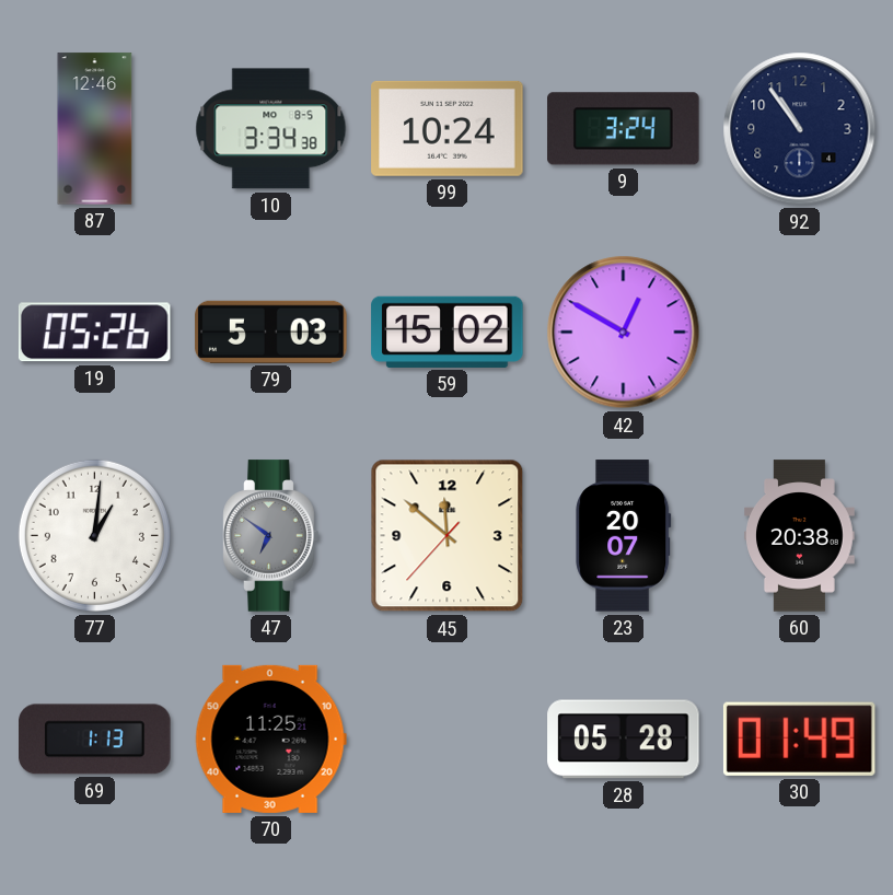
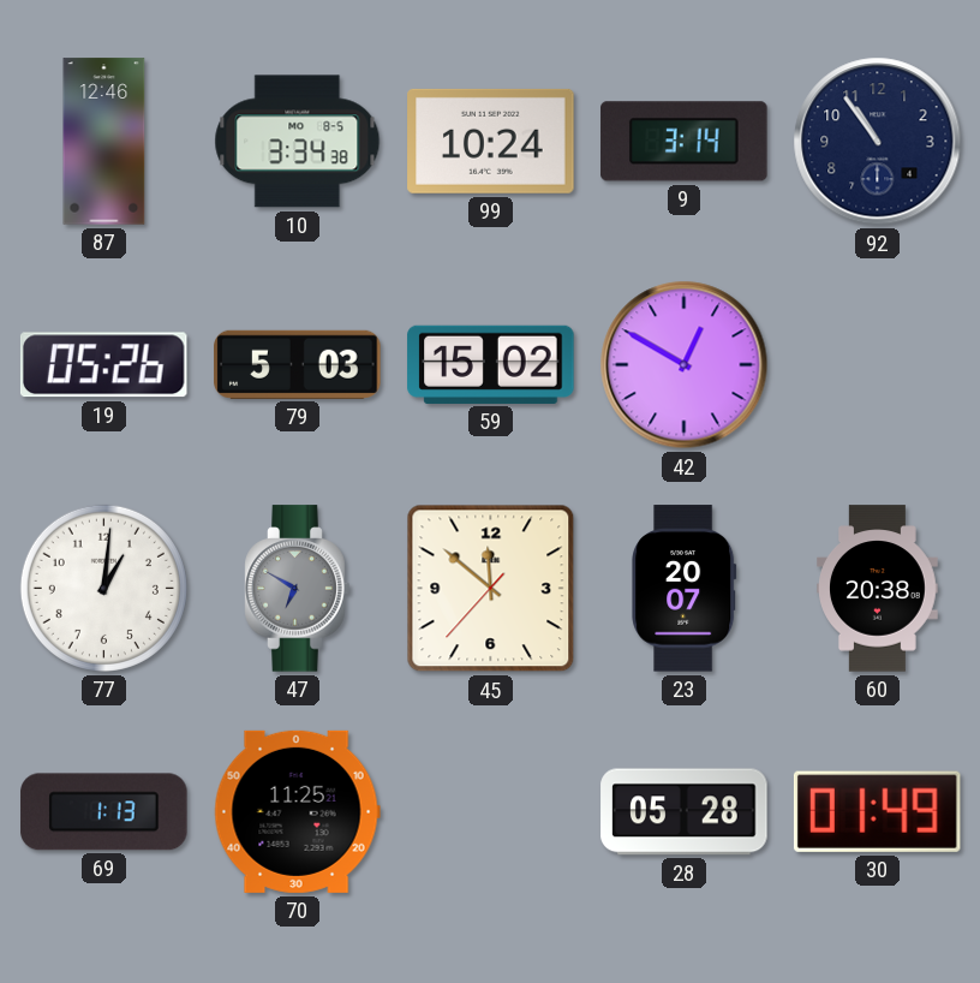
9: 3:24 -> 3:14
47: 6:51 -> 6:50
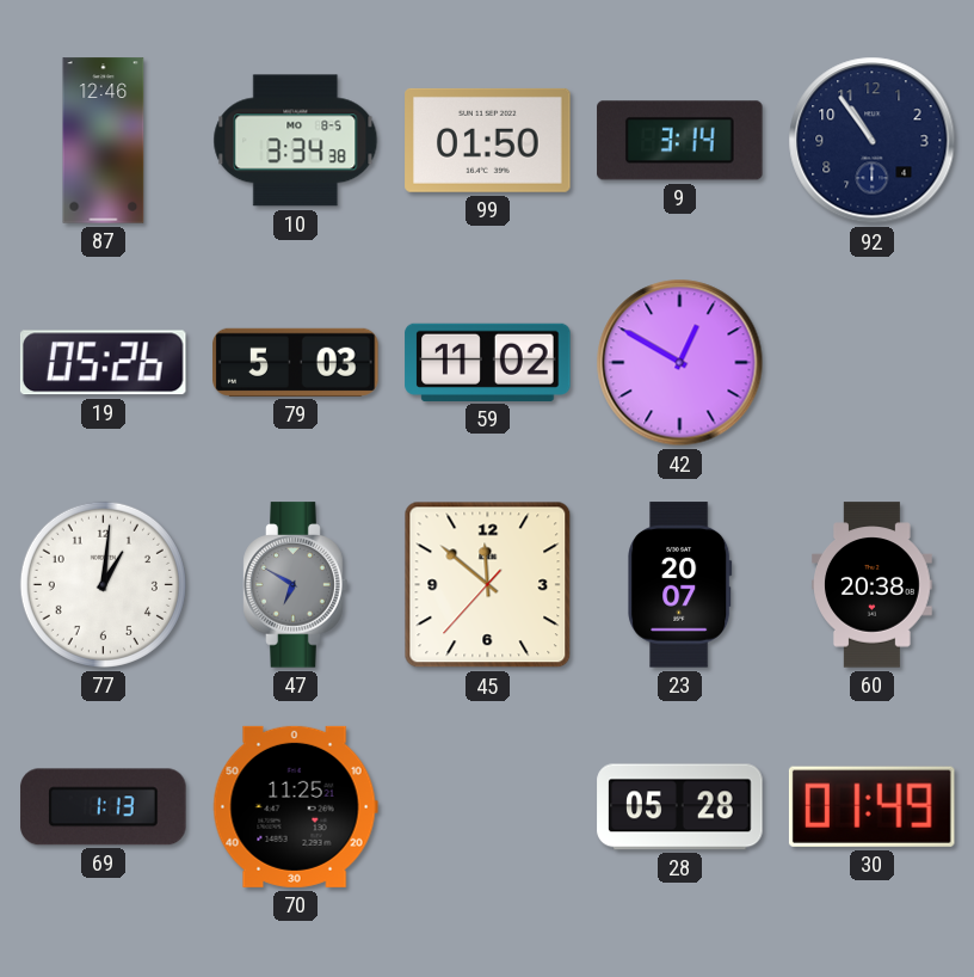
99: 10:24 -> 01:50
59: 15:02 -> 11:02
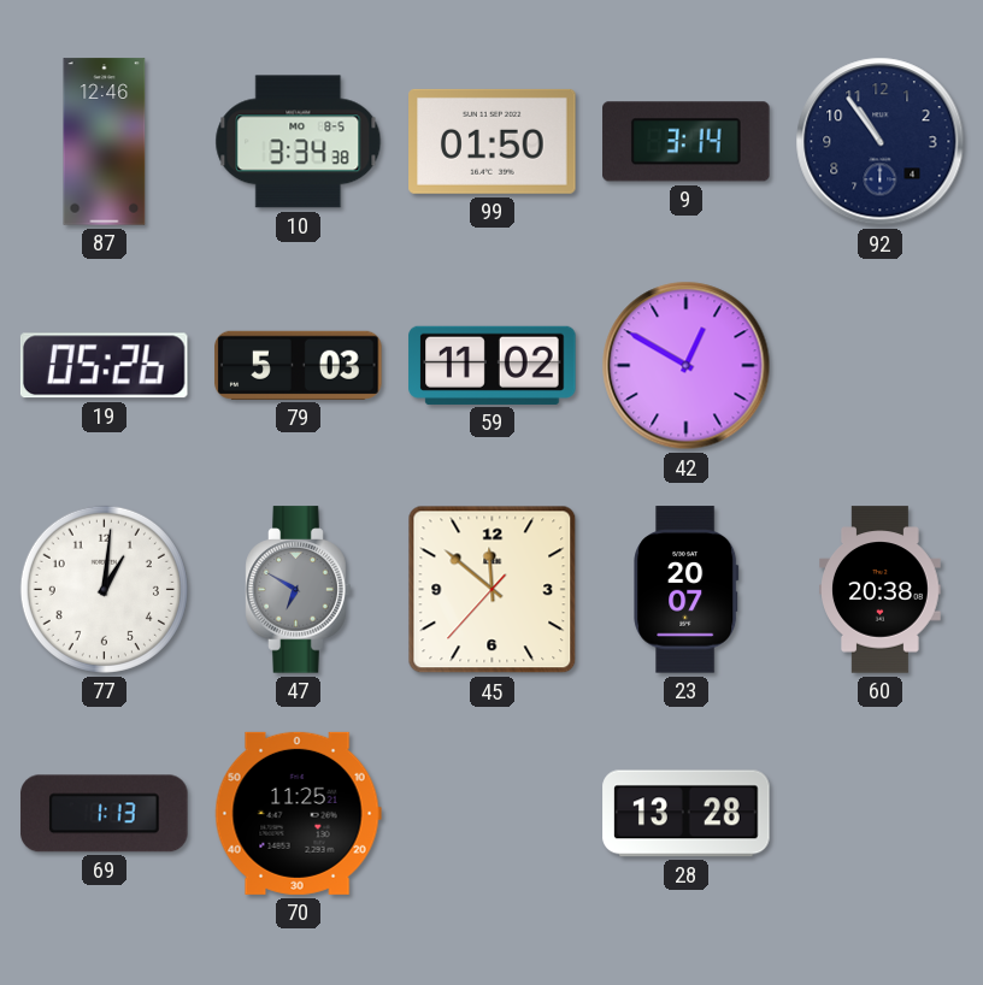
28: 05:28 -> 13:28
30: 01:49 -> none
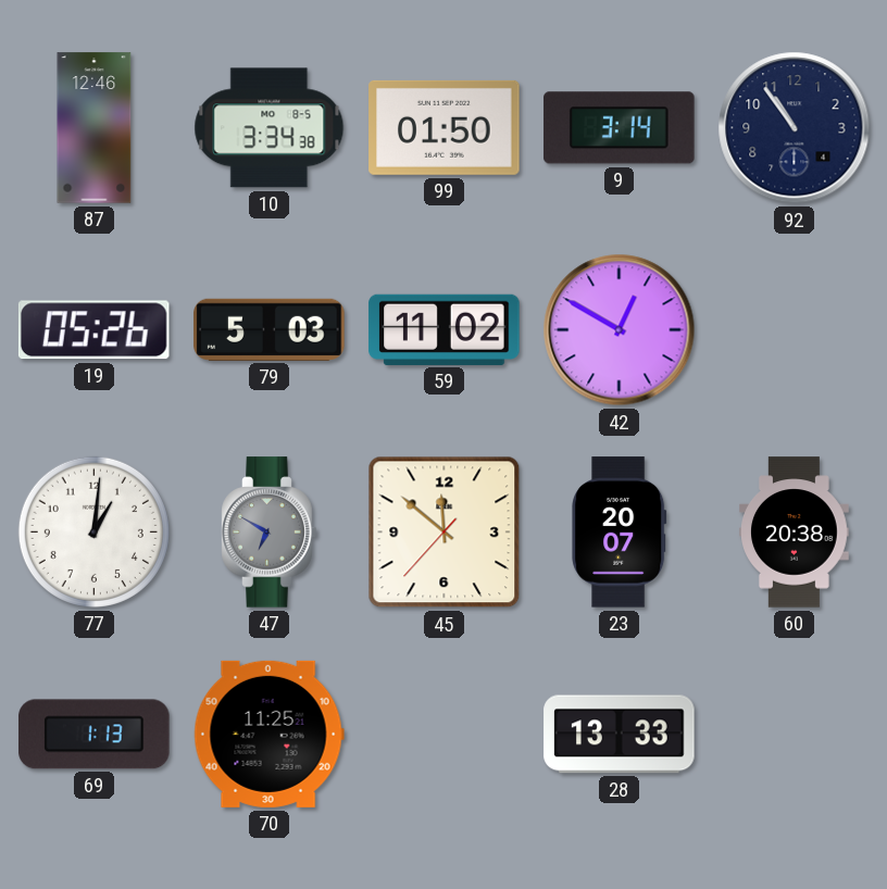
28: 13:28 -> 13:33
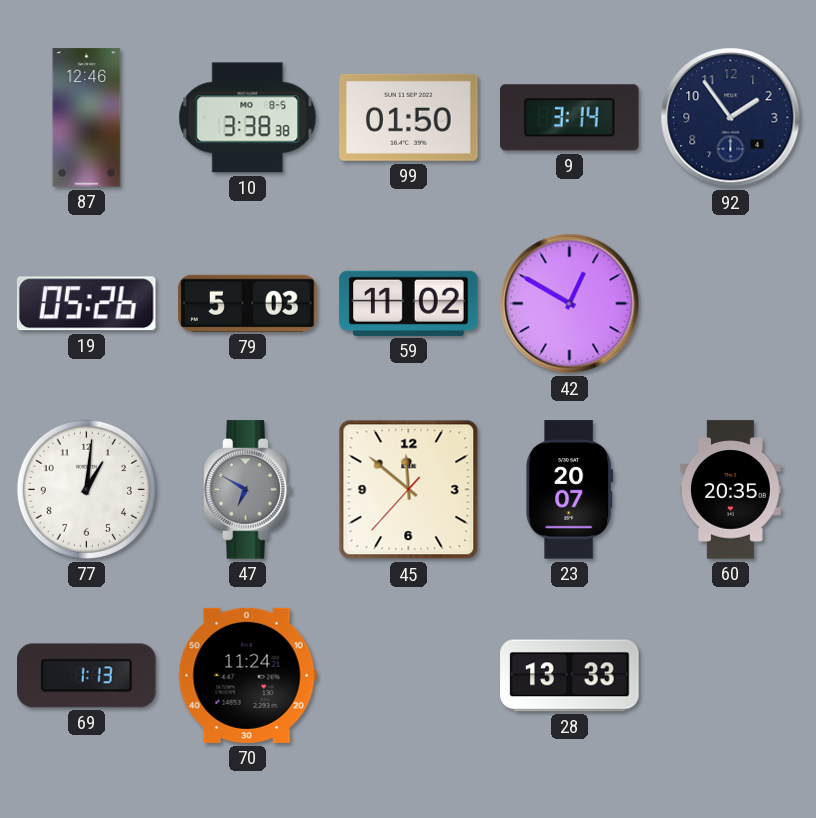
10: 3:34 -> 3:38
92: 10:54 -> 1:54
60: 20:38 -> 20:35
70: 11:25 -> 11:24
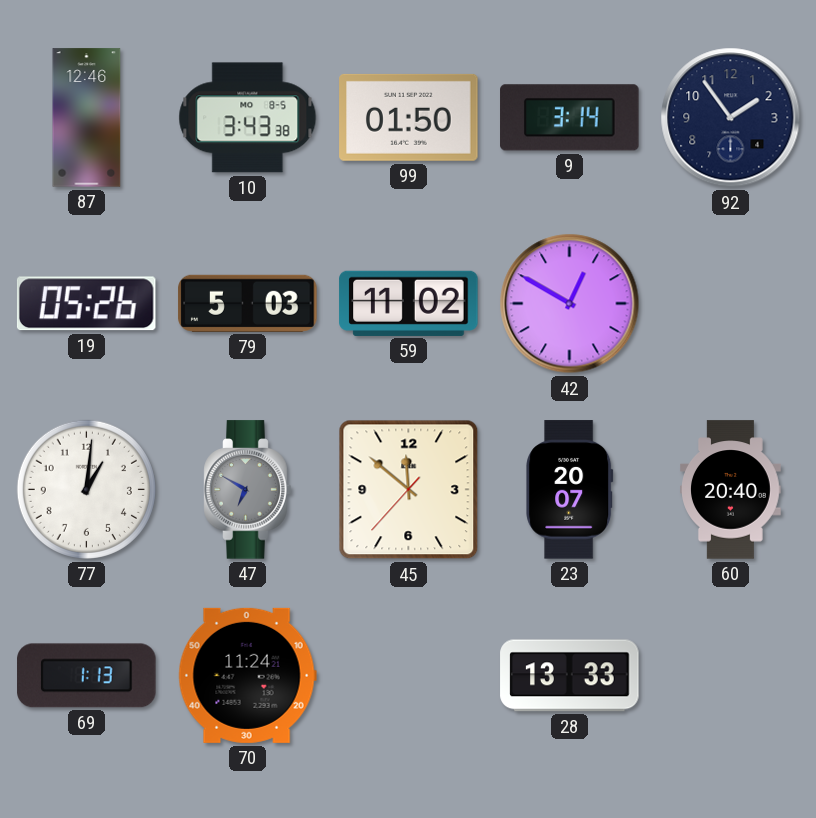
10: 3:38 -> 3:43
60: 20:35 -> 20:40
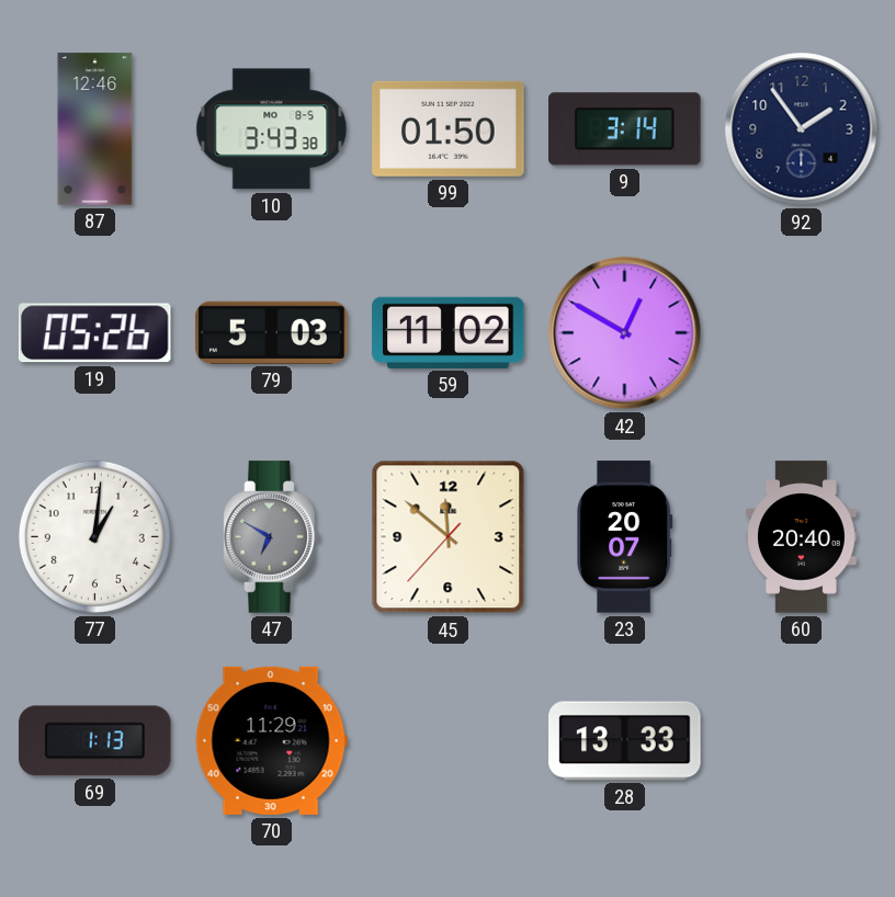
70: 11:24 -> 11:29
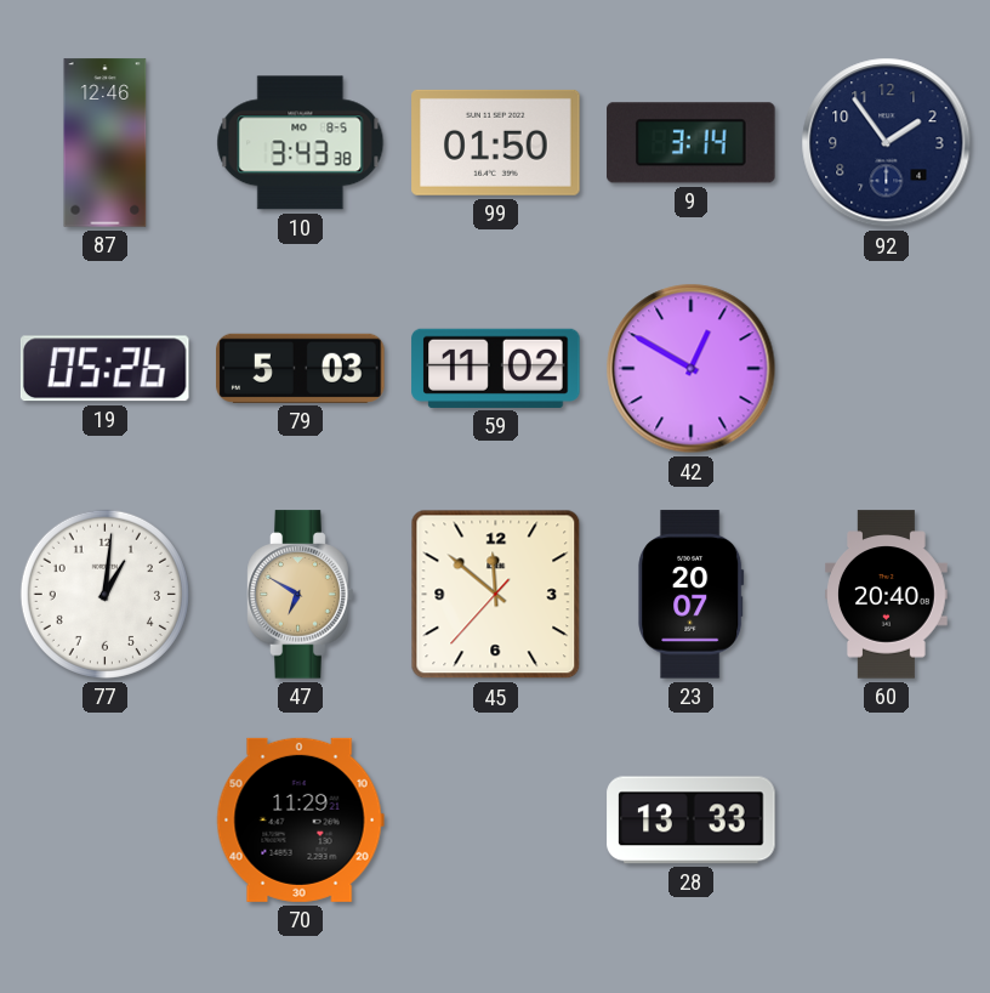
47 dial: grey -> champagne
69: 1:13 -> none
